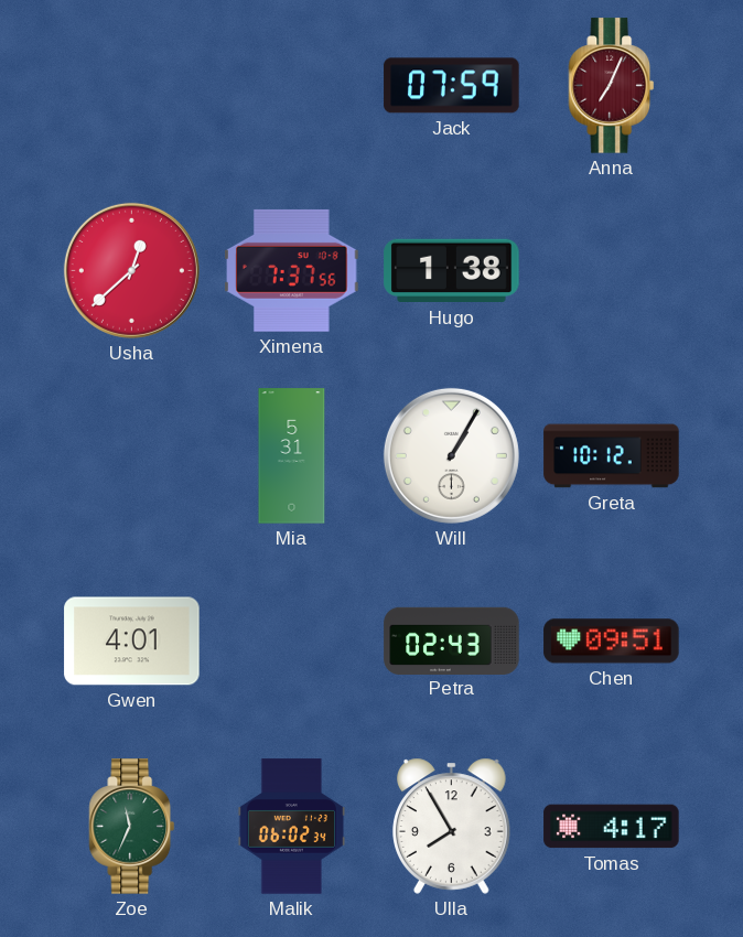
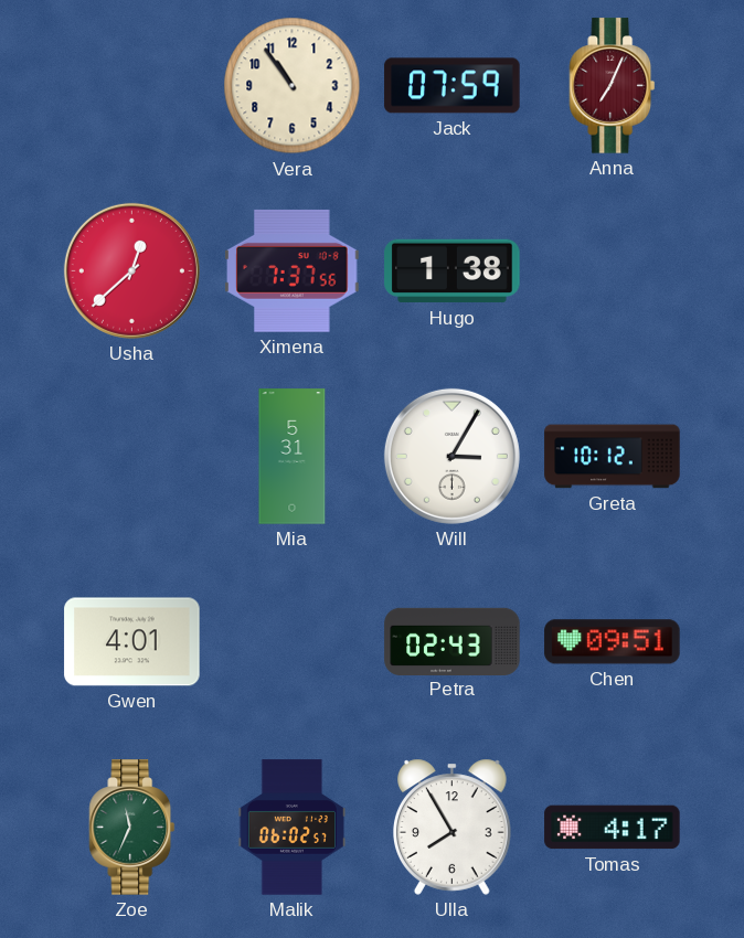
Vera: none -> 10:54
Will: 1:05 -> 3:05
Malik: 06:02:34 -> 06:02:57
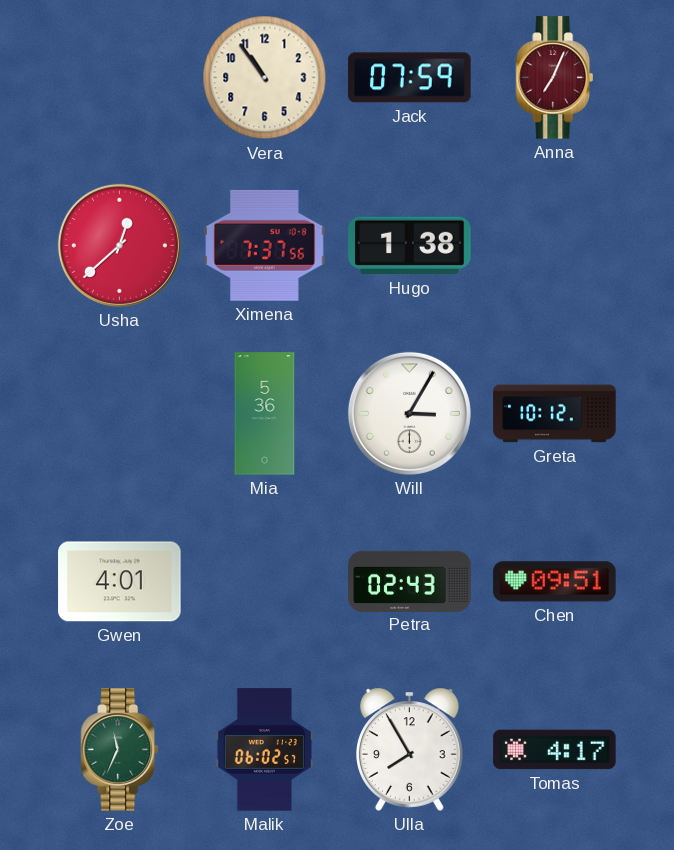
Mia: 5:31 -> 5:36
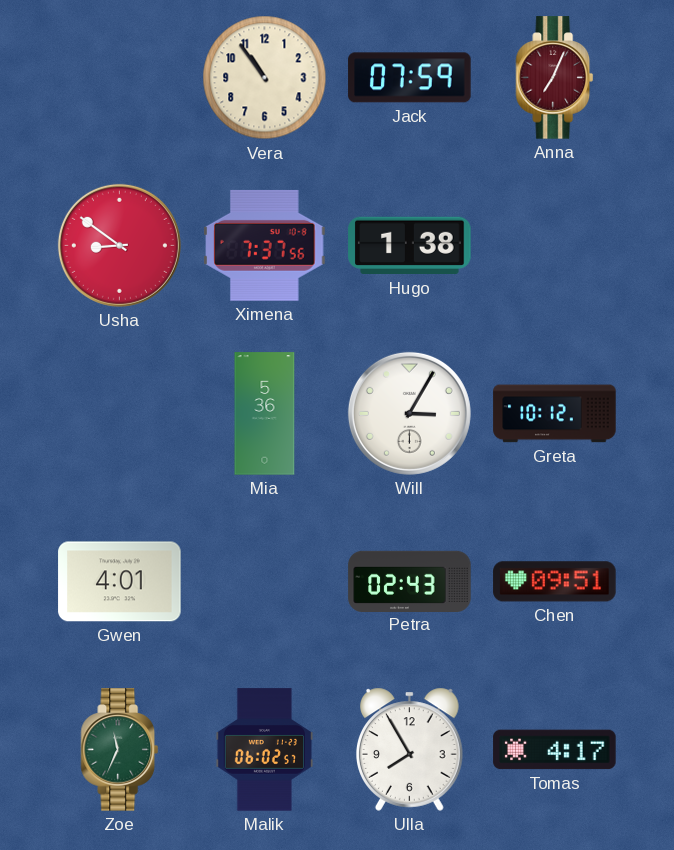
Usha: 12:38 -> 8:51
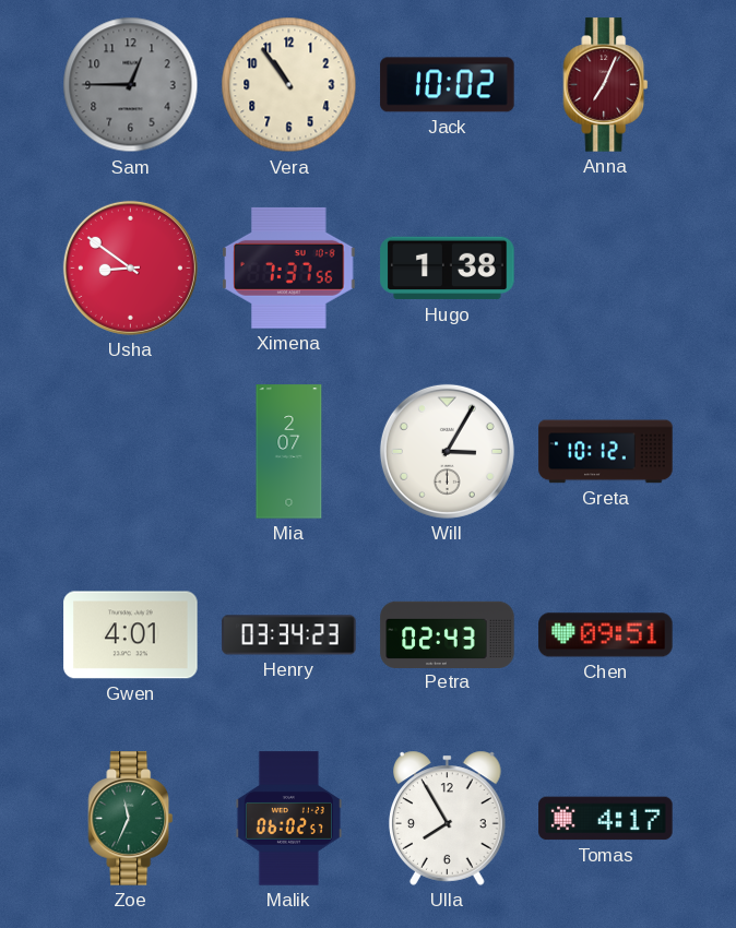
Sam: none -> 12:45
Jack: 07:59 -> 10:02
Mia: 5:36 -> 2:07
Henry: none -> 03:34
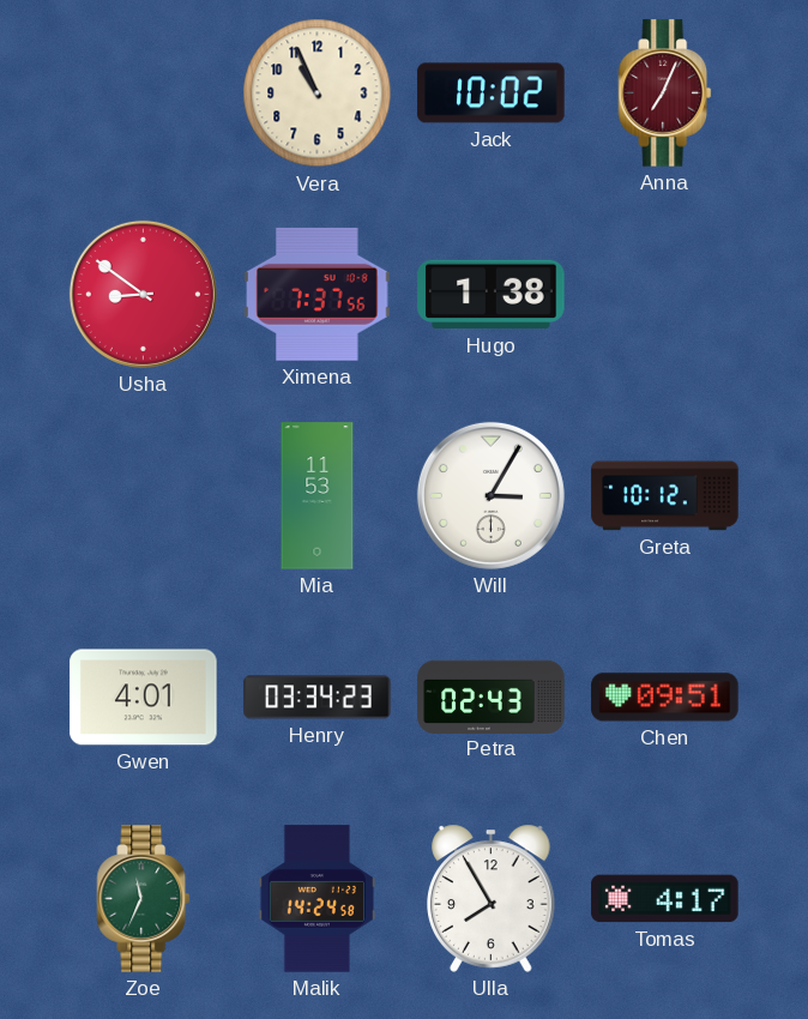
Sam: 12:45 -> none
Vera: 10:54 -> 10:56
Mia: 2:07 -> 11:53
Malik: 06:02 -> 14:24
